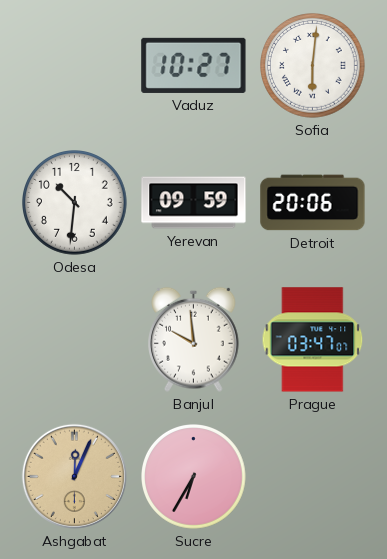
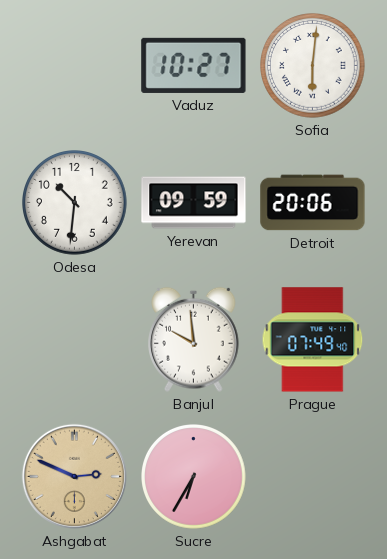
Prague: 03:47 -> 07:49
Ashgabat: 12:04 -> 2:49
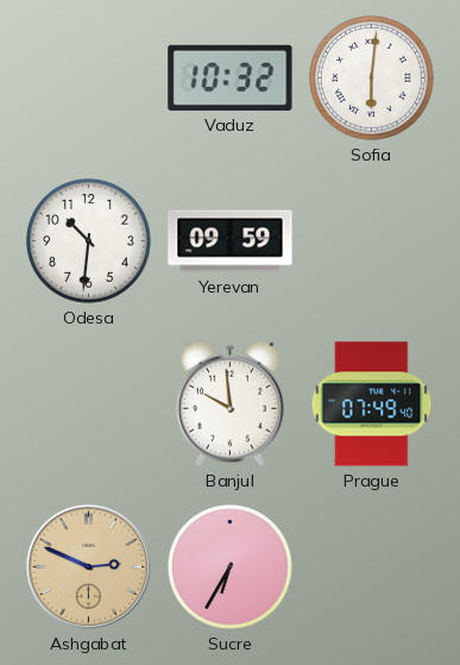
Vaduz: 10:27 -> 10:32
Detroit: 20:06 -> none
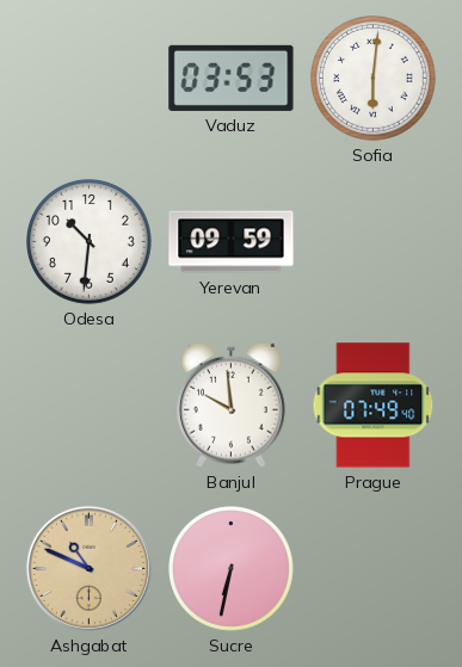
Vaduz: 10:32 -> 03:53
Ashgabat: 2:49 -> 10:49
Sucre: 6:35 -> 6:32
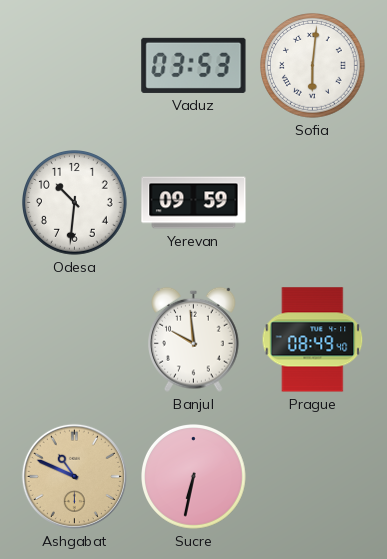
Prague: 07:49 -> 08:49
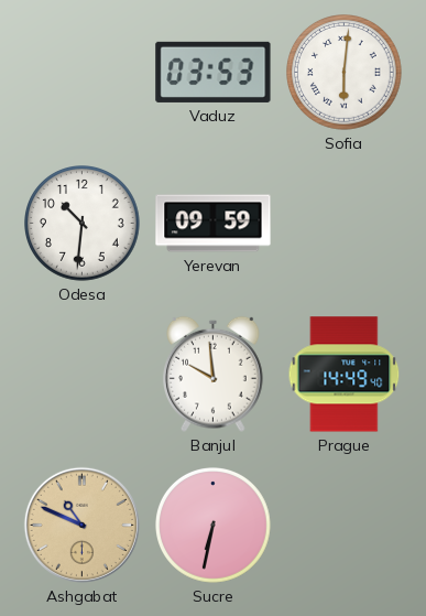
Prague: 08:49 -> 14:49
